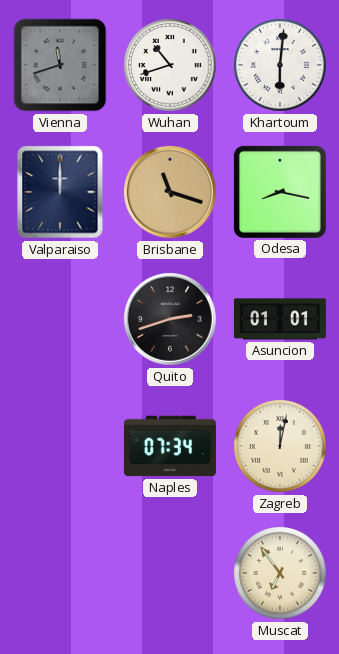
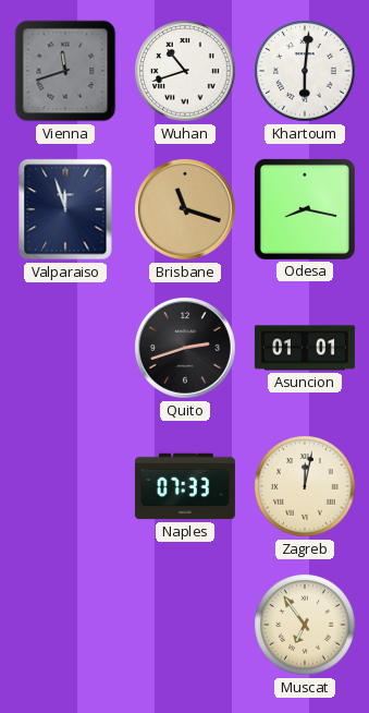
Valparaiso: 12:00 -> 11:57
Naples: 07:34 -> 07:33
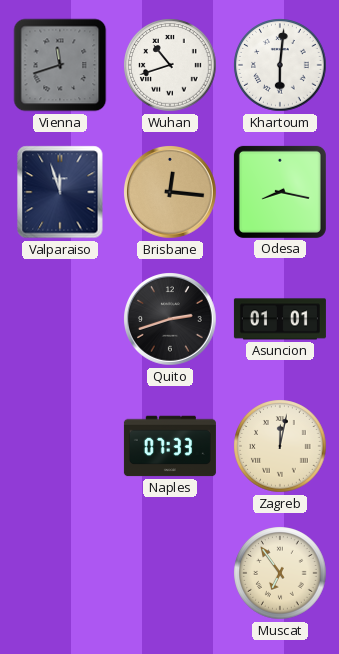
Brisbane: 11:18 -> 12:16
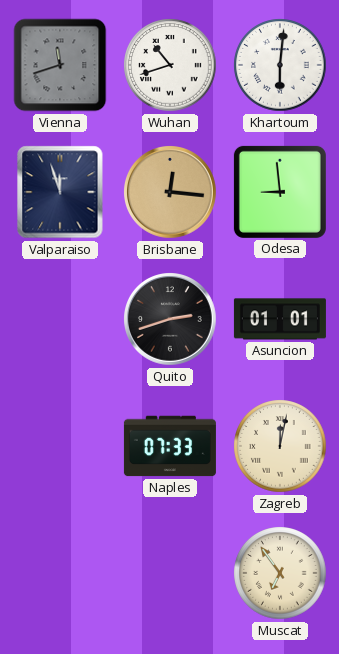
Odesa: 8:17 -> 8:59
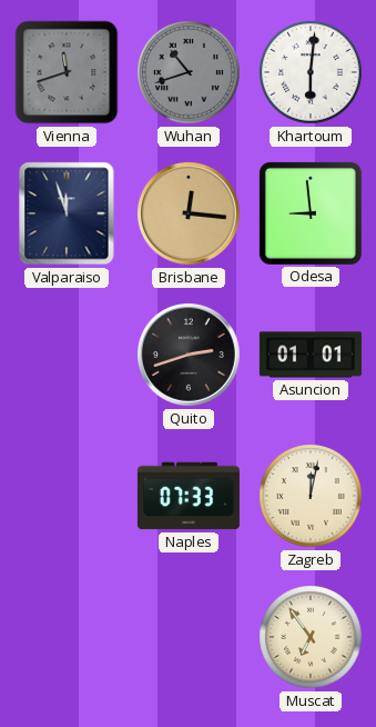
Wuhan dial: white -> grey
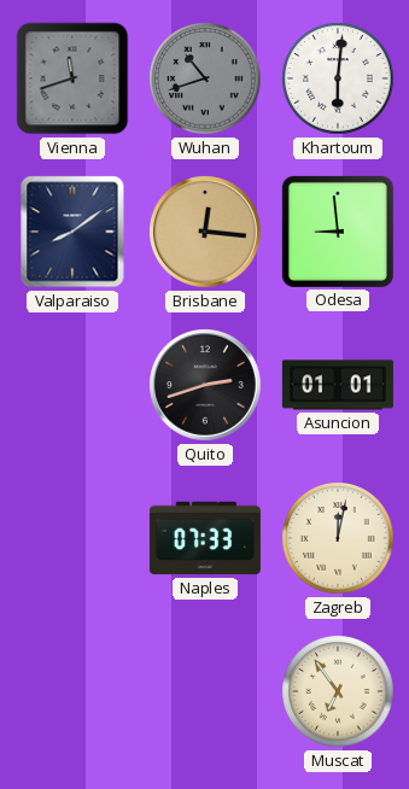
Valparaiso: 11:57 -> 8:09
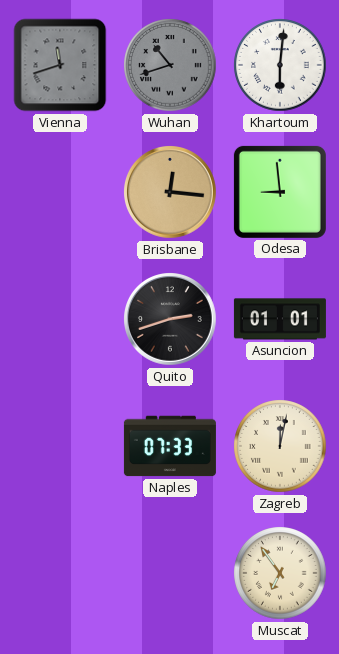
Valparaiso: 8:09 -> none
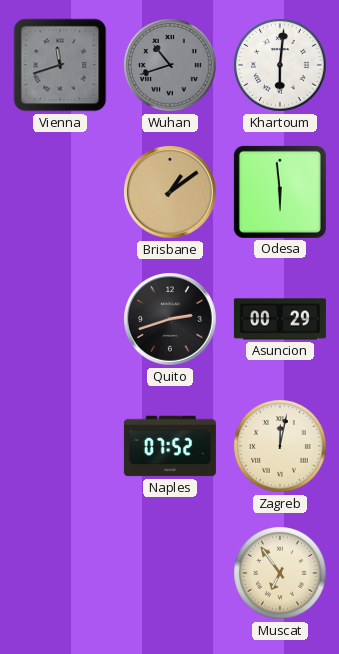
Brisbane: 12:16 -> 1:09
Odesa: 8:59 -> 5:59
Asuncion: 01:01 -> 00:29
Naples: 07:33 -> 07:52
